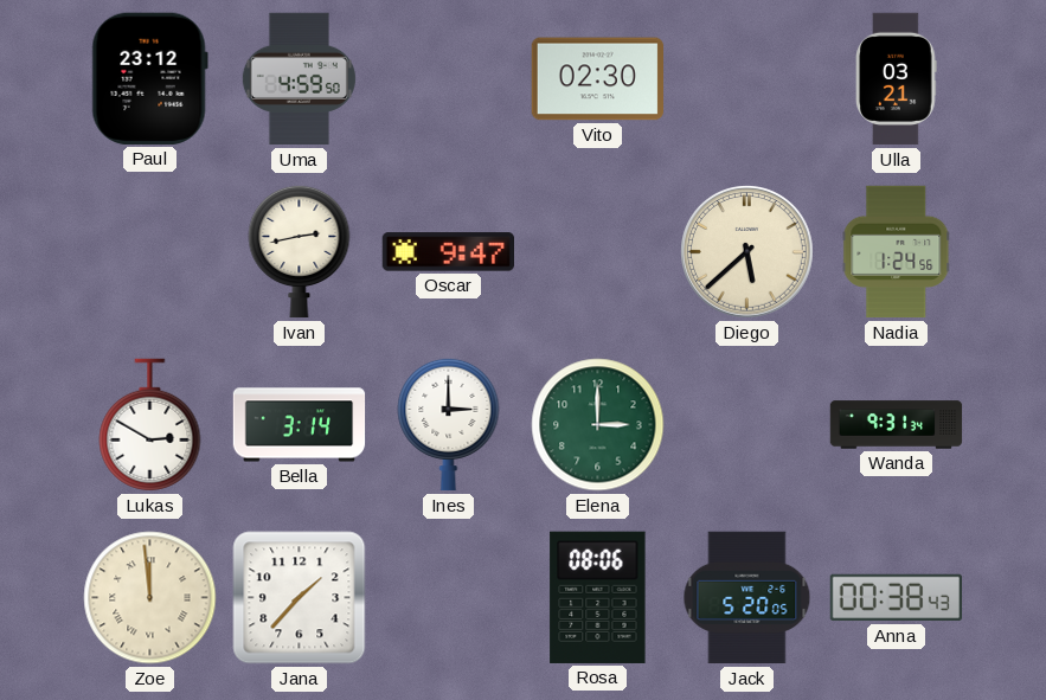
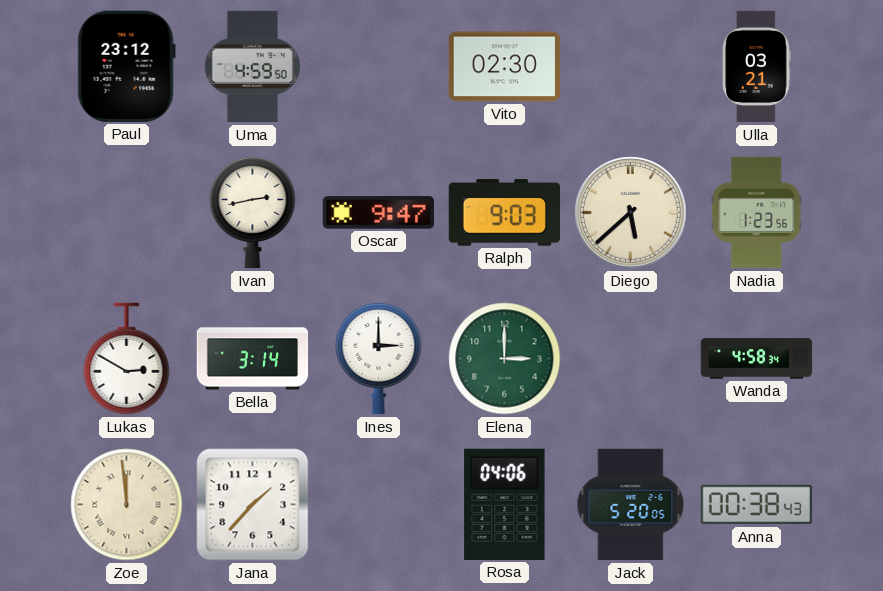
Ralph: none -> 9:03
Nadia: 1:24 -> 1:23
Wanda: 9:31 -> 4:58
Rosa: 08:06 -> 04:06
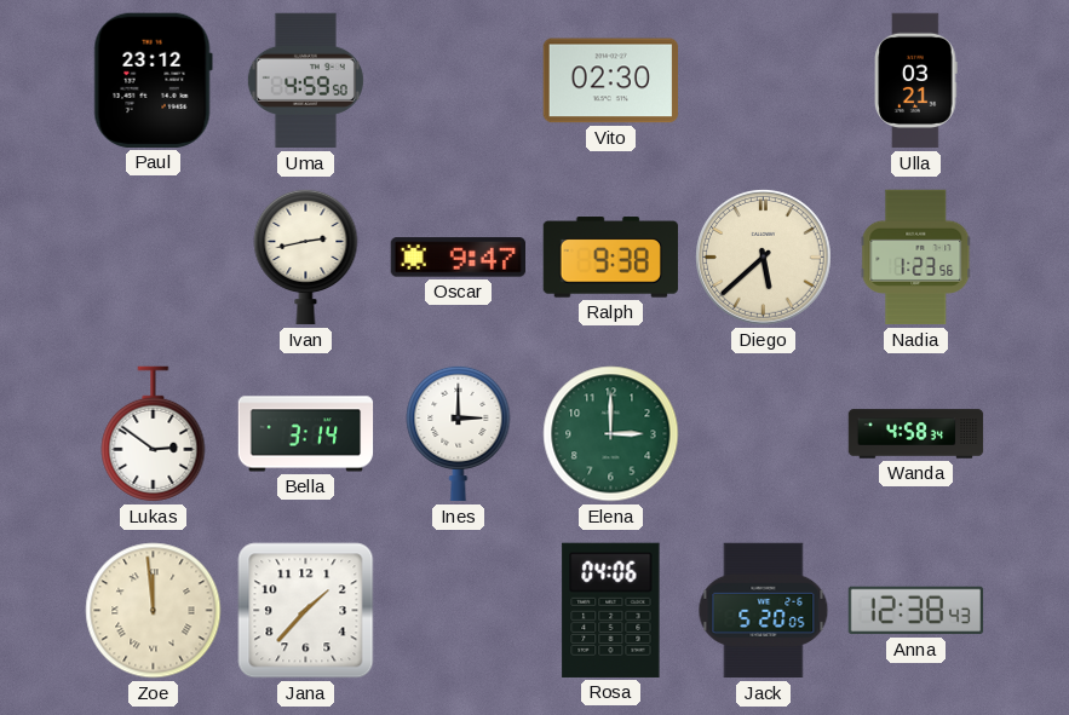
Ralph: 9:03 -> 9:38
Lukas: 2:50 -> 2:51
Anna: 00:38 -> 12:38
